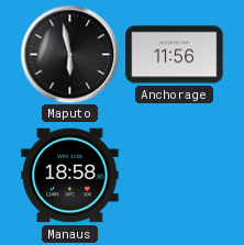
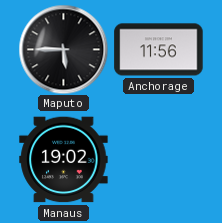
Maputo: 5:58 -> 5:45
Manaus: 18:58 -> 19:02
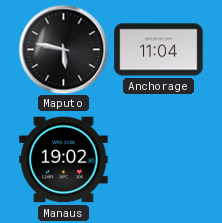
Maputo: 5:45 -> 5:47
Anchorage: 11:56 -> 11:04
